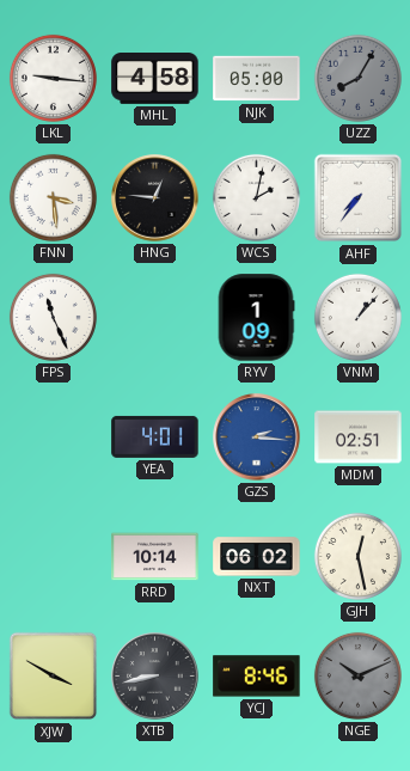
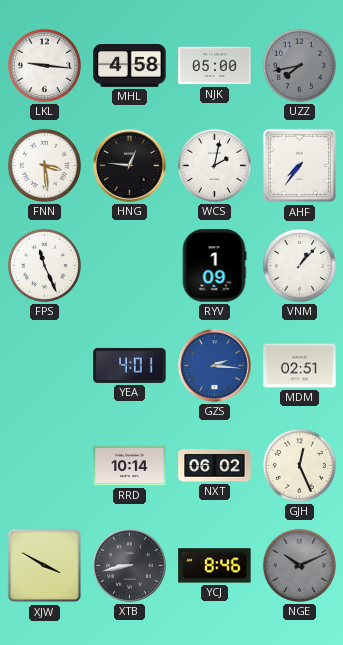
UZZ: 8:05 -> 7:43
GJH: 12:28 -> 12:26
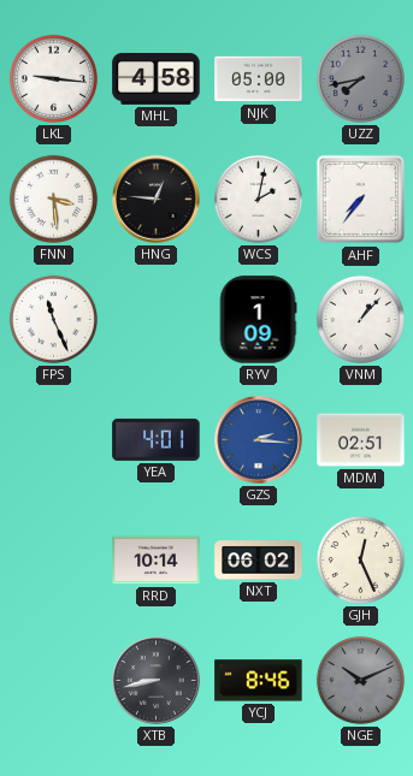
XJW: 3:50 -> none
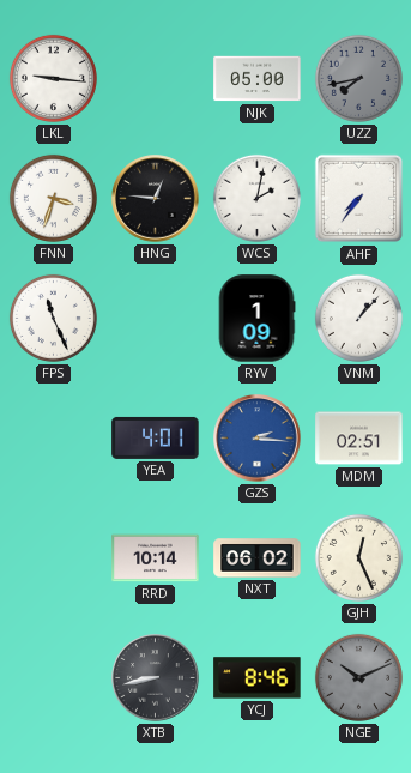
MHL: 4:58 -> none
FNN: 3:29 -> 3:33
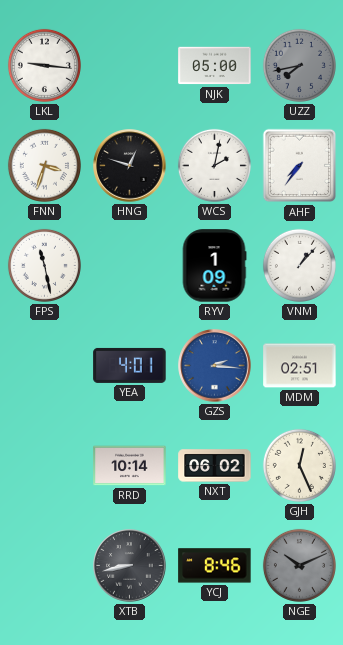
HNG: 12:46 -> 12:48
FPS: 11:26 -> 11:28
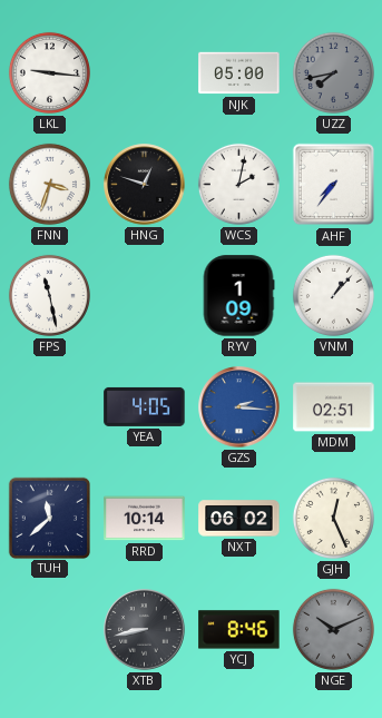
YEA: 4:01 -> 4:05
TUH: none -> 11:38
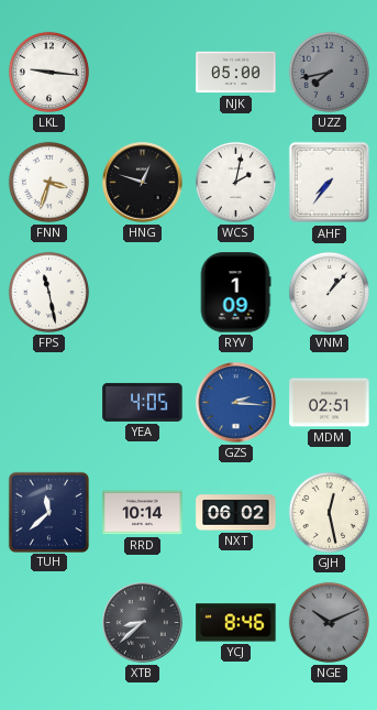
GJH: 12:26 -> 12:28
XTB: 8:43 -> 8:38
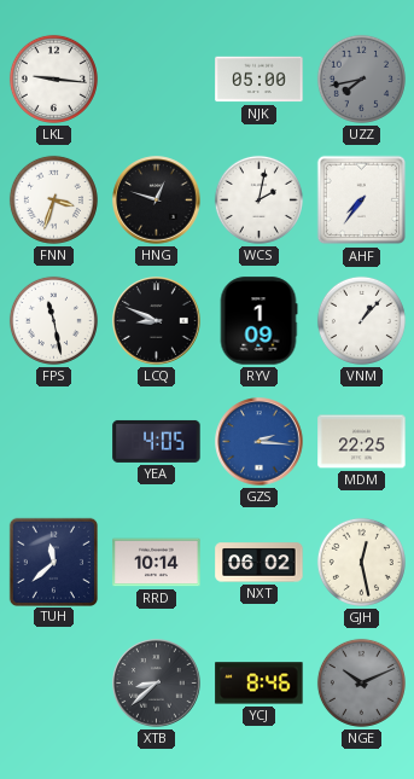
LCQ: none -> 8:49
MDM: 02:51 -> 22:25
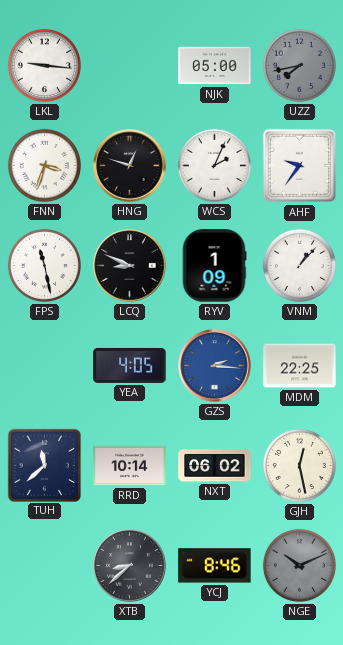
WCS: 2:02 -> 2:04
AHF: 7:36 -> 9:36
